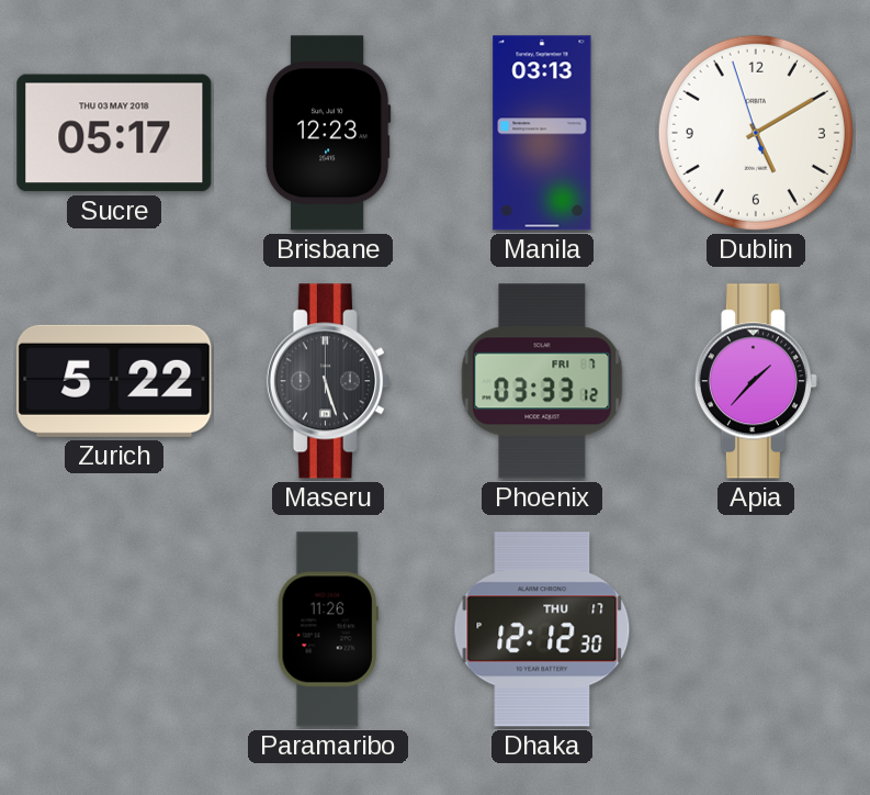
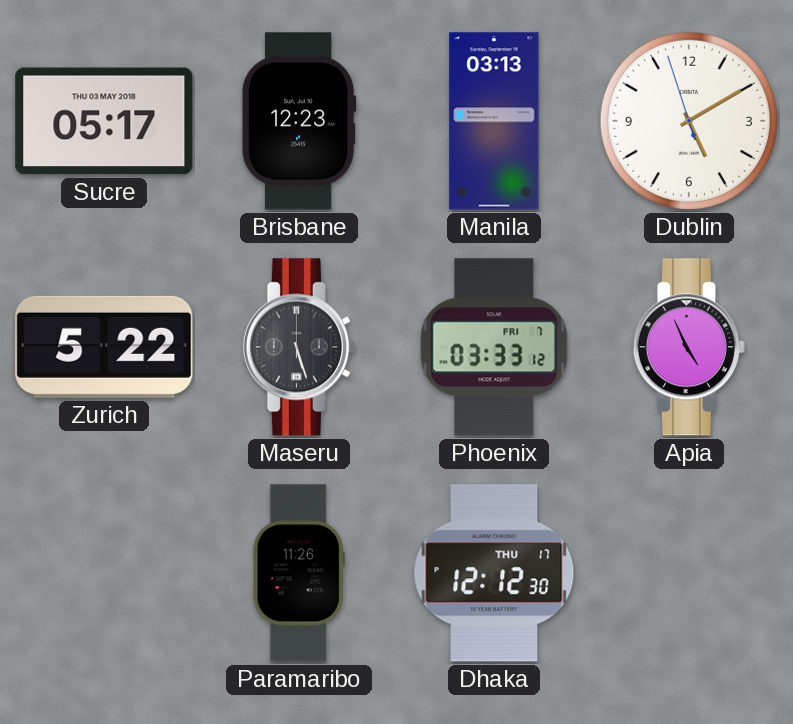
Apia: 1:37 -> 4:56
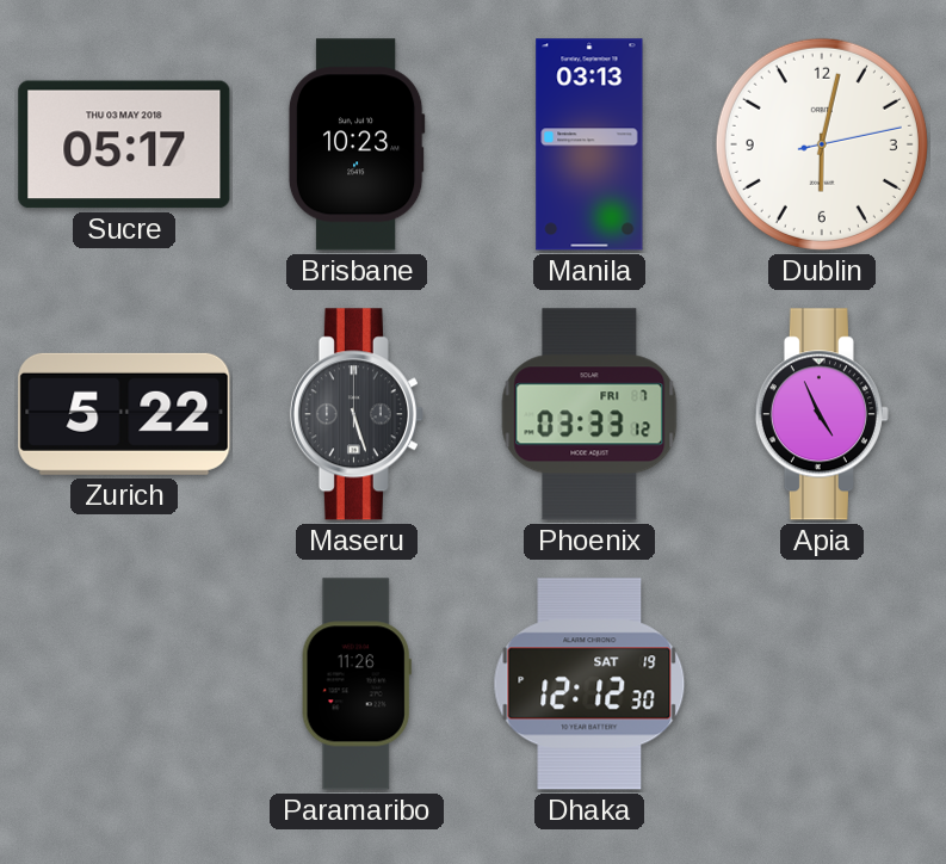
Brisbane: 12:23 -> 10:23
Dublin: 5:09 -> 6:02
Dhaka date: THU 17 -> SAT 19
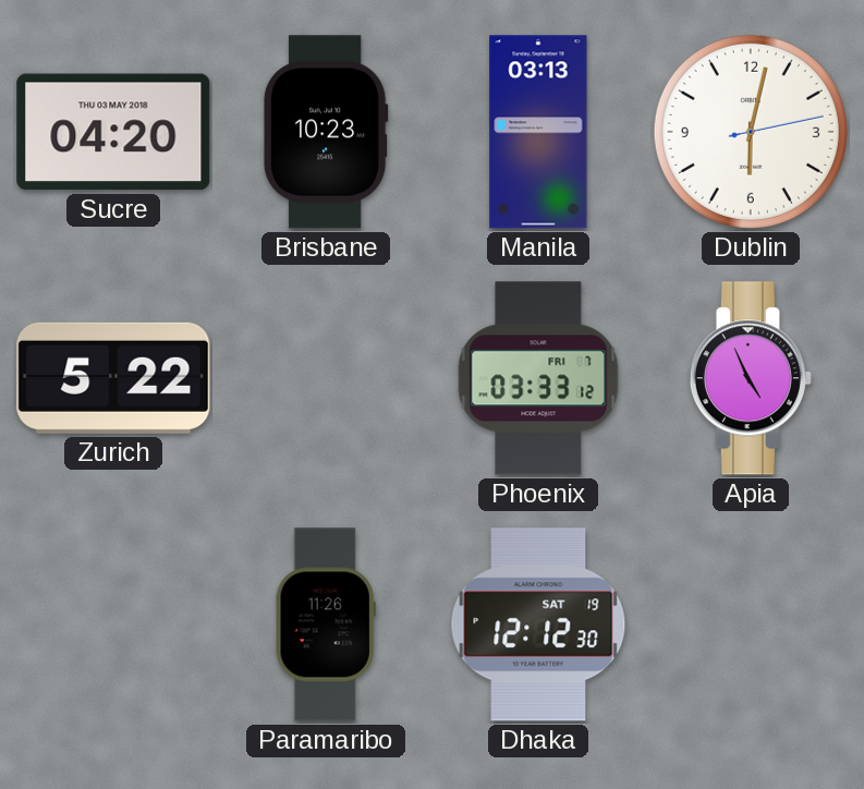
Sucre: 05:17 -> 04:20
Maseru: 5:27 -> none
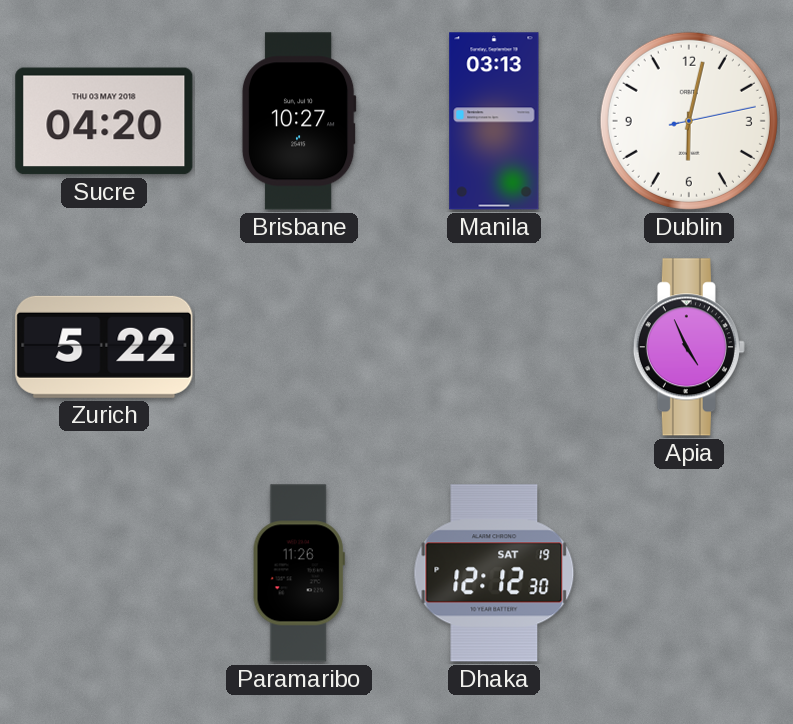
Brisbane: 10:23 -> 10:27
Phoenix: 03:33 -> none
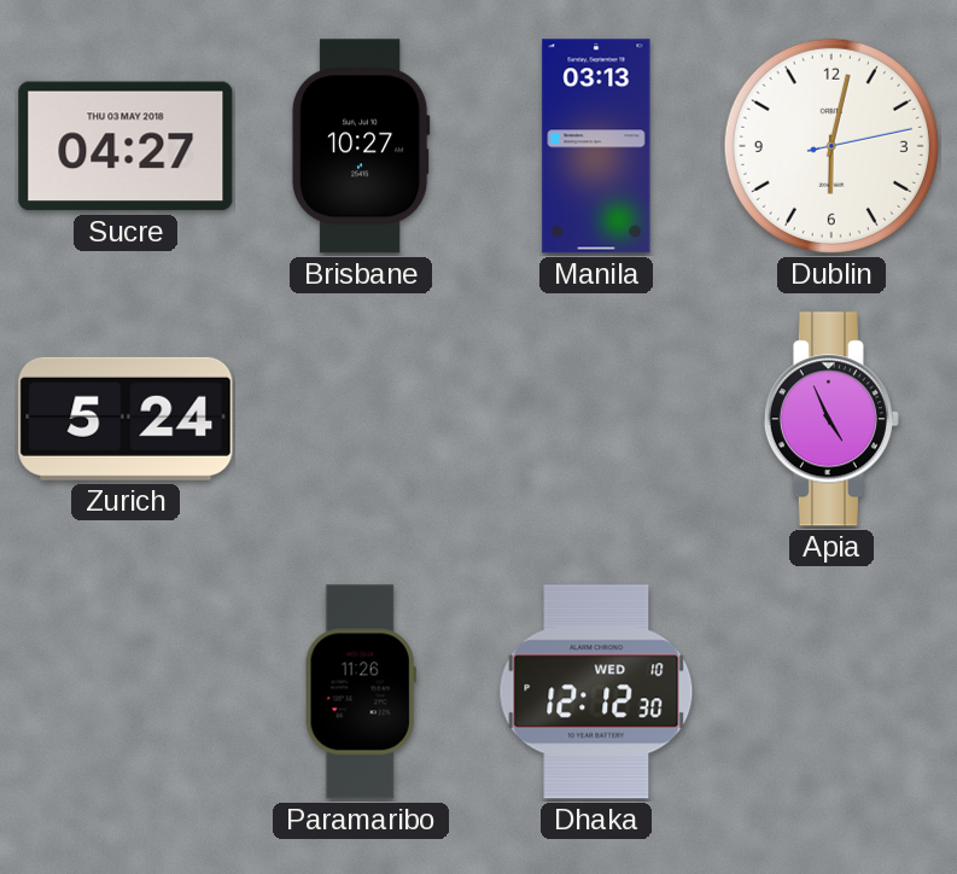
Sucre: 04:20 -> 04:27
Zurich: 5:22 -> 5:24
Dhaka date: SAT 19 -> WED 10
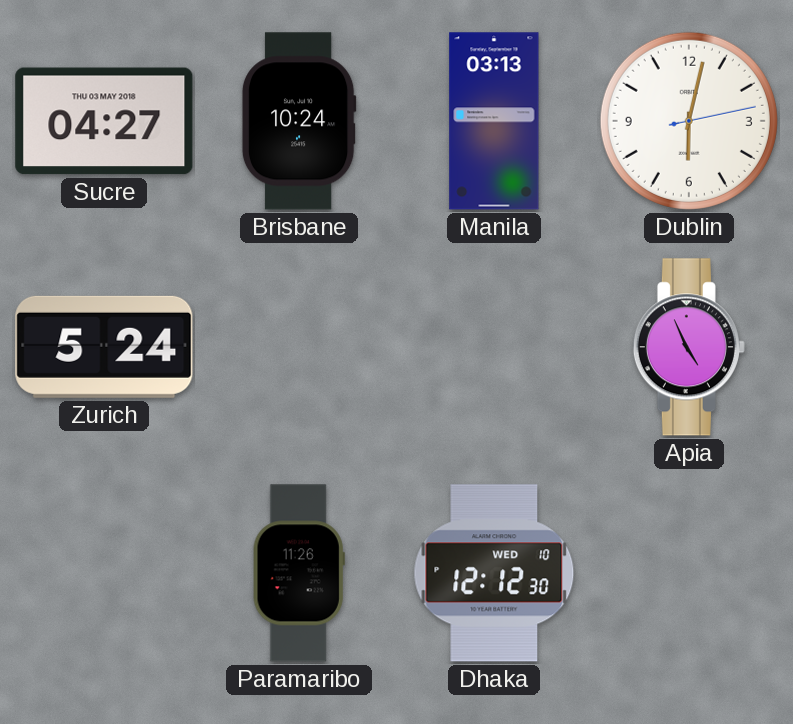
Brisbane: 10:27 -> 10:24
